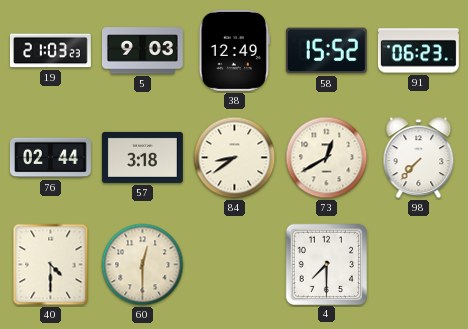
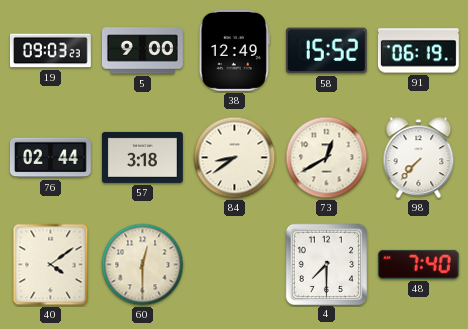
19: 21:03 -> 09:03
5: 9:03 -> 9:00
91: 06:23 -> 06:19
40: 4:30 -> 4:09
48: none -> 7:40
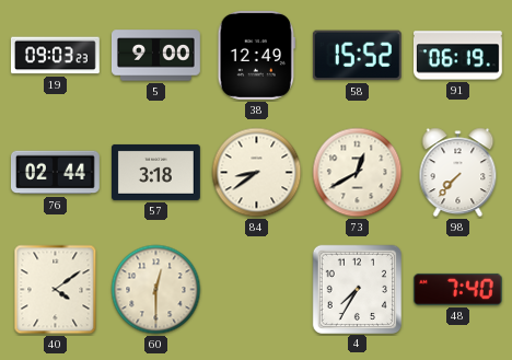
4: 7:30 -> 7:35
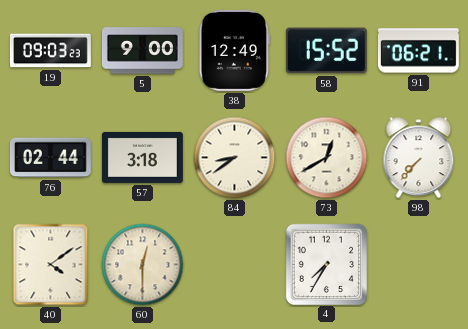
91: 06:19 -> 06:21
48: 7:40 -> none
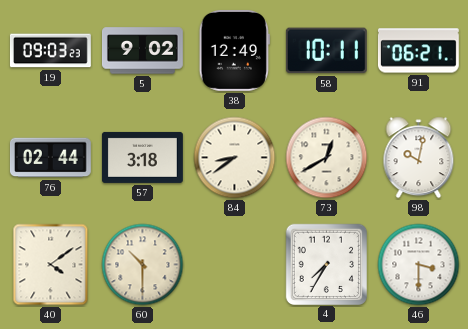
5: 9:00 -> 9:02
58: 15:52 -> 10:11
98: 7:37 -> 10:02
60: 12:30 -> 10:30
46: none -> 3:30
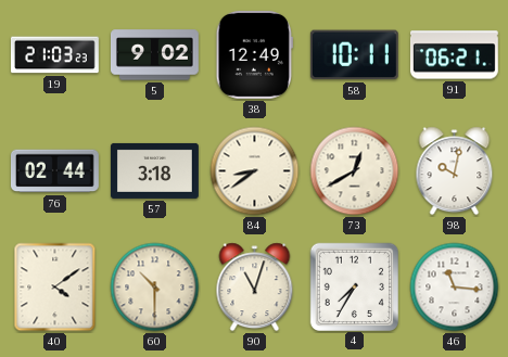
19: 09:03 -> 21:03
90: none -> 11:03
46: 3:30 -> 11:16
